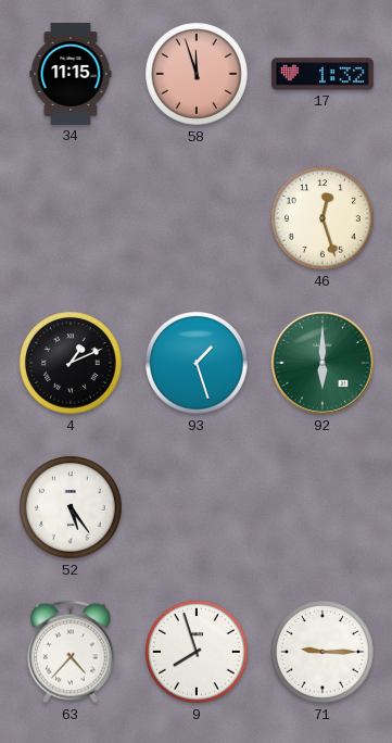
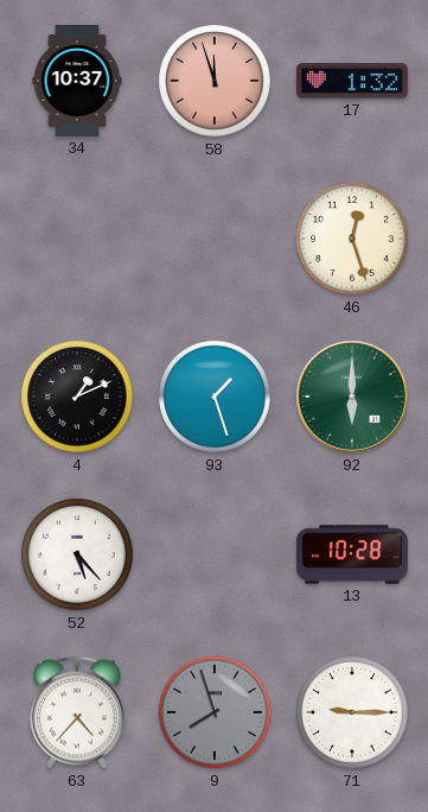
34: 11:15 -> 10:37
52: 5:24 -> 5:23
13: none -> 10:28
9 dial: white -> grey
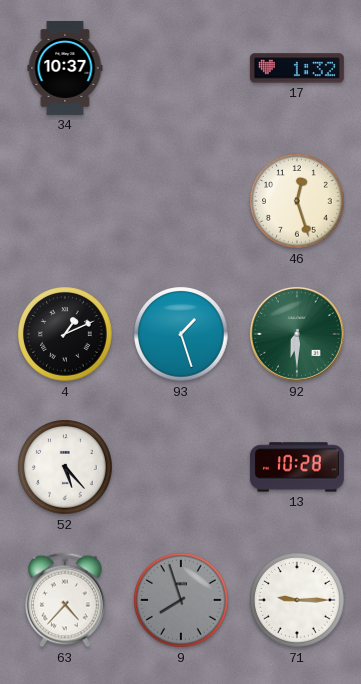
58: 11:57 -> none
92: 6:00 -> 6:30
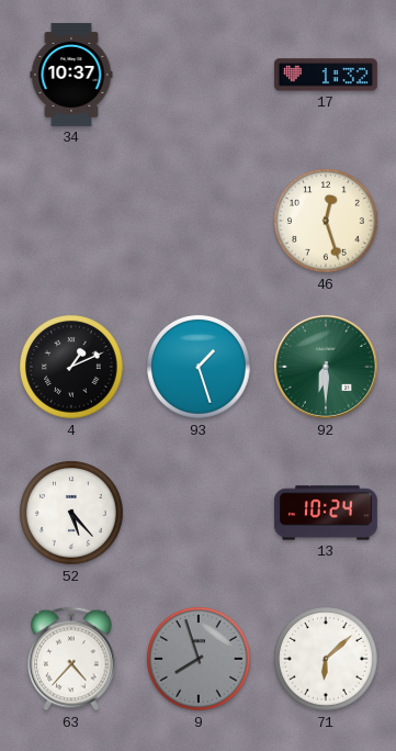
13: 10:28 -> 10:24
71: 9:15 -> 6:08
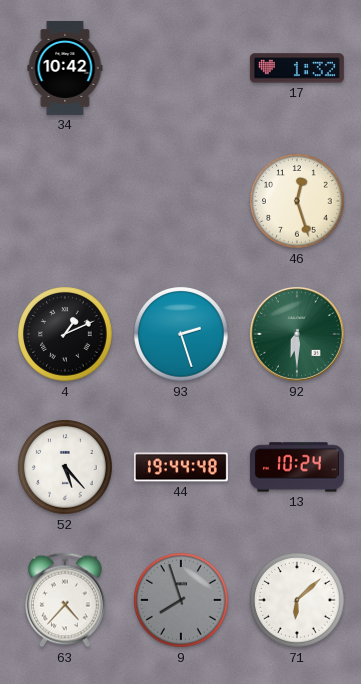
34: 10:37 -> 10:42
93: 1:27 -> 2:27
44: none -> 19:44
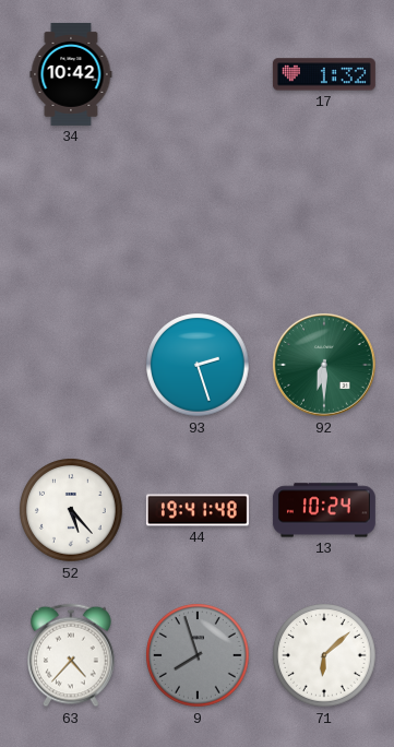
46: 12:27 -> none
4: 1:11 -> none
44: 19:44 -> 19:41
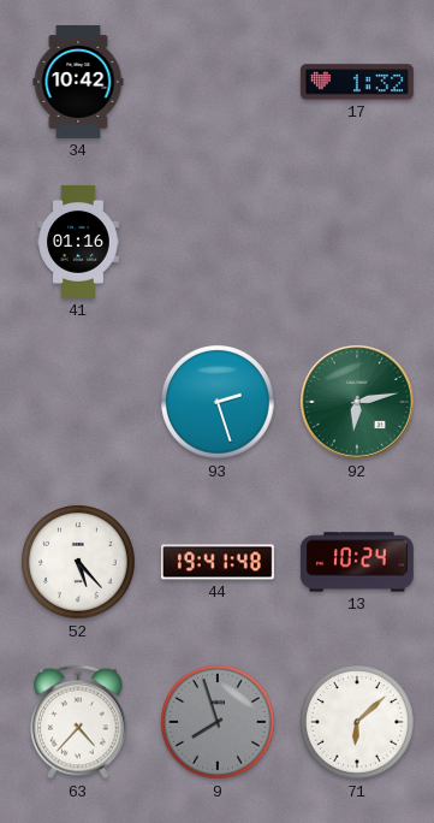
41: none -> 01:16
92: 6:30 -> 6:13
